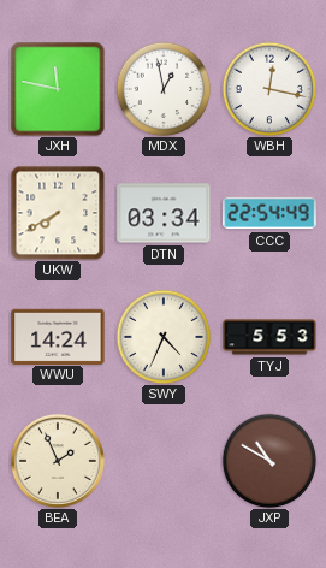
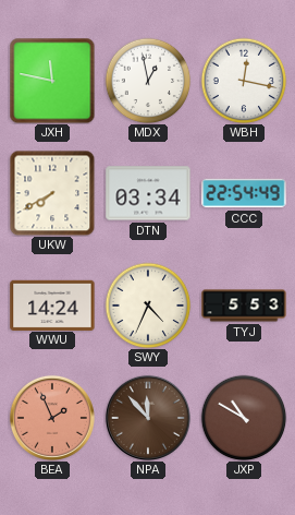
BEA dial: cream -> salmon
NPA: none -> 11:53
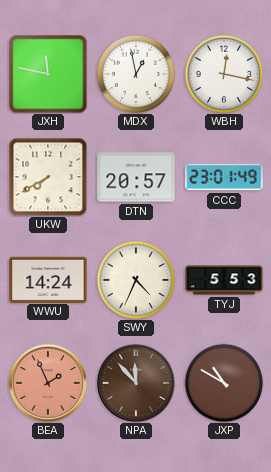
DTN: 03:34 -> 20:57
CCC: 22:54 -> 23:01
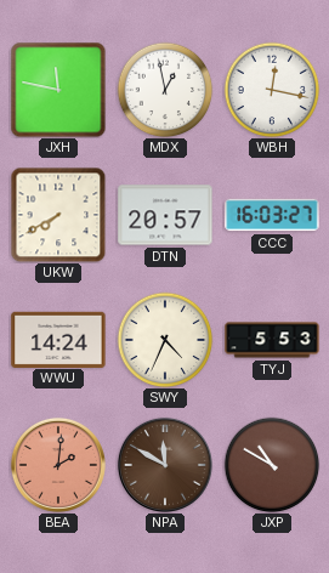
CCC: 23:01 -> 16:03
BEA: 1:56 -> 2:01
NPA: 11:53 -> 11:50
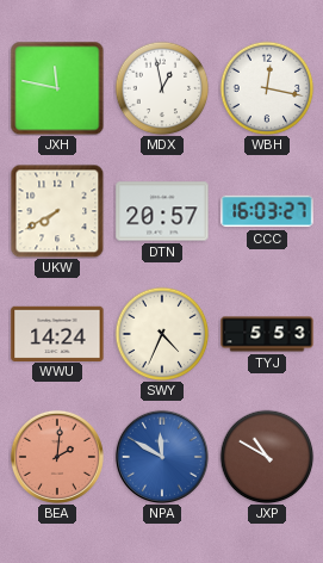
NPA dial: brown -> blue
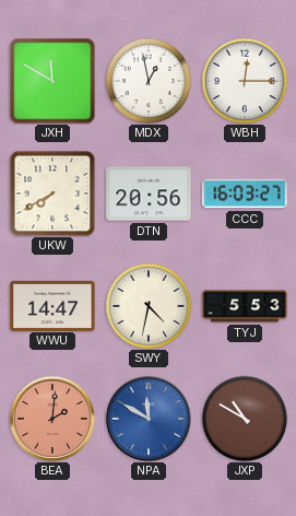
JXH: 11:47 -> 11:50
WBH: 12:17 -> 12:15
DTN: 20:57 -> 20:56
WWU: 14:24 -> 14:47
SWY: 4:34 -> 4:32
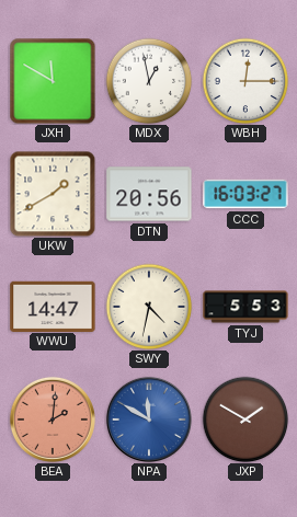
UKW: 7:40 -> 1:40
JXP: 10:50 -> 1:50
